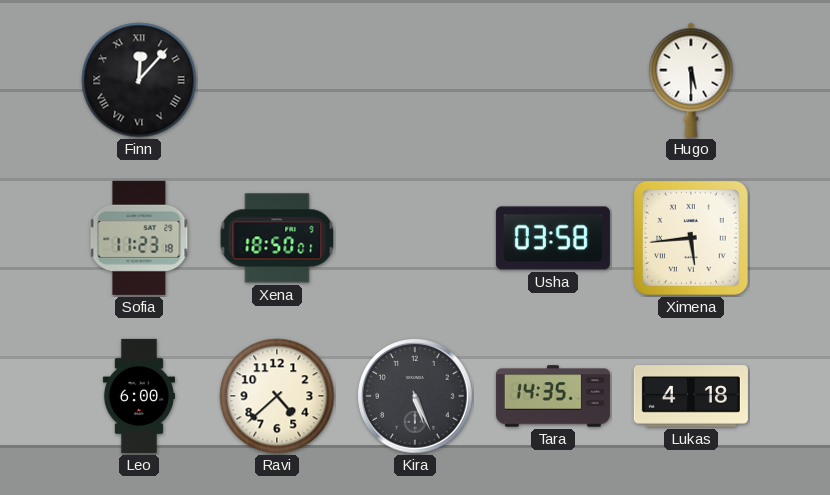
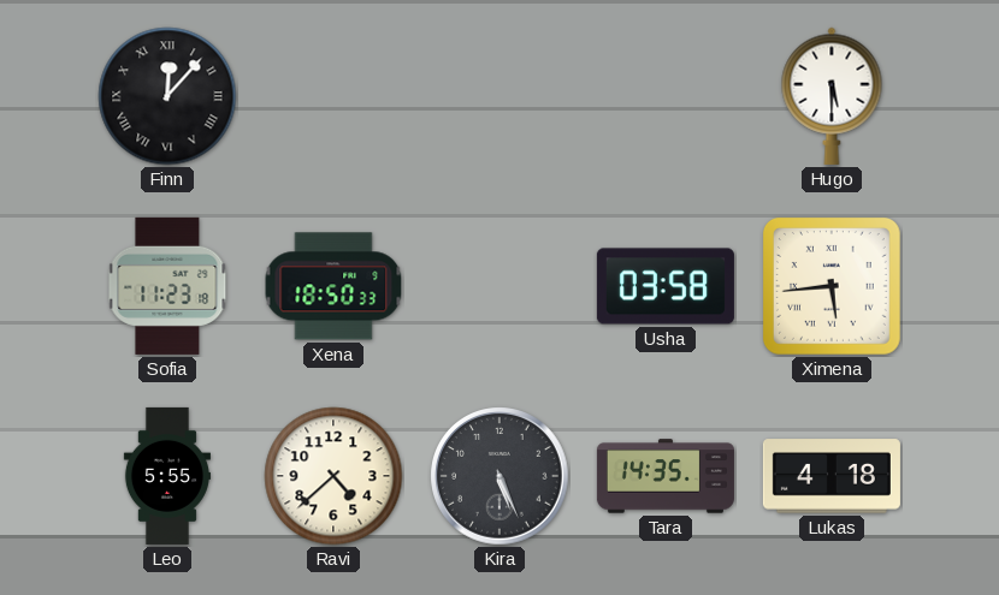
Xena: 18:50:01 -> 18:50:33
Leo: 6:00 -> 5:55
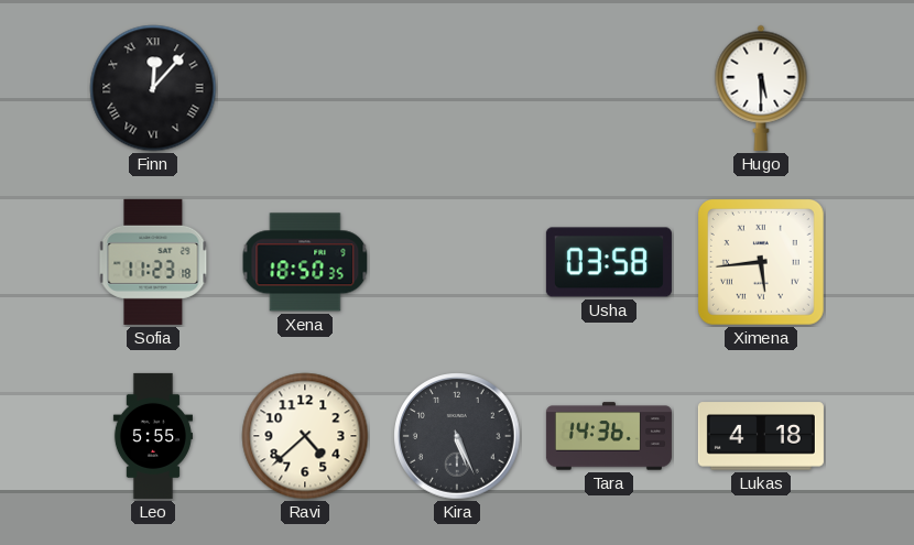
Xena: 18:50:33 -> 18:50:35
Tara: 14:35 -> 14:36
